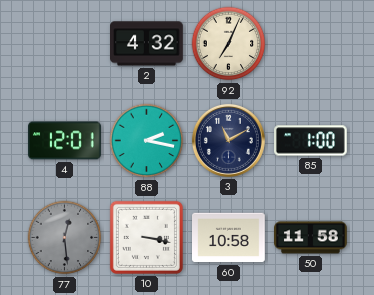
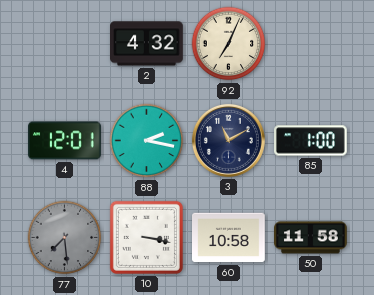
77: 12:29 -> 7:29
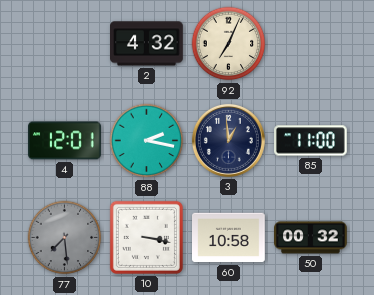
3: 11:10 -> 12:59
85: 1:00 -> 11:00
50: 11:58 -> 00:32
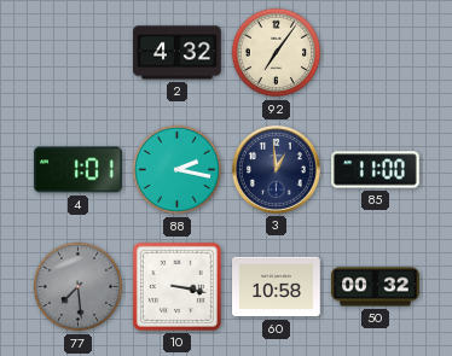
92: 7:04 -> 7:06
4: 12:01 -> 1:01
